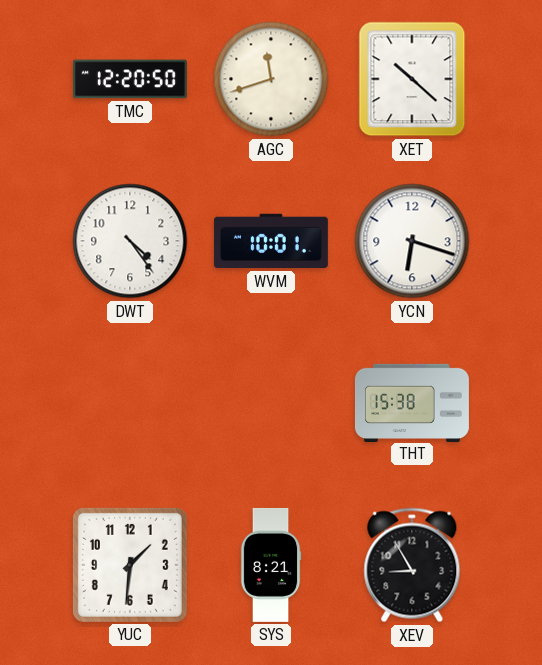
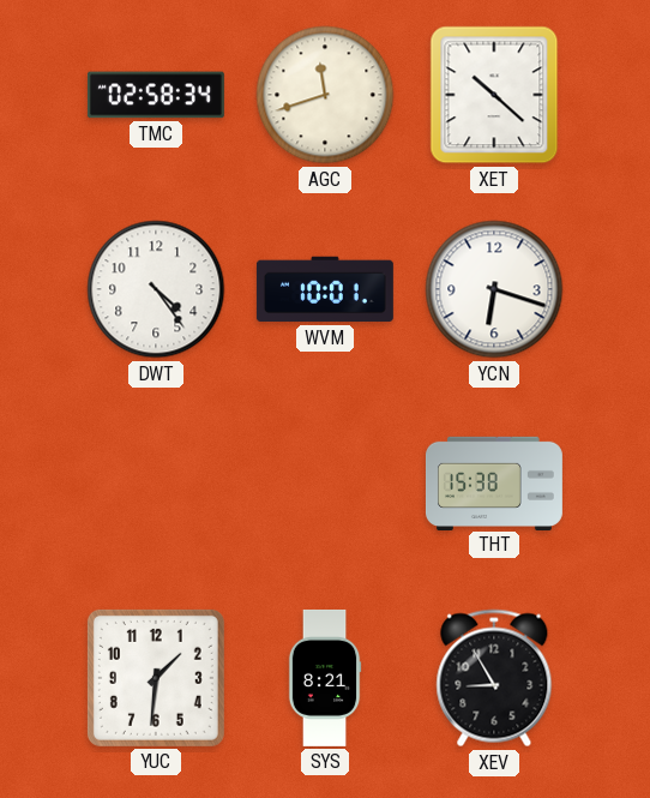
TMC: 12:20 -> 02:58
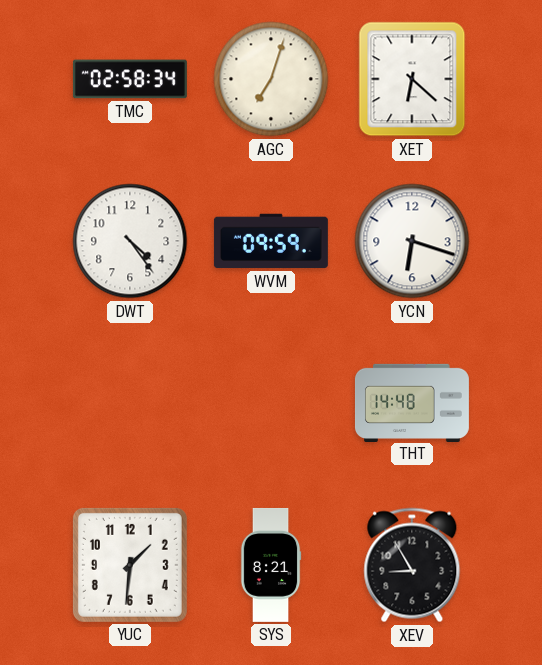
AGC: 11:42 -> 7:03
XET: 10:22 -> 6:22
WVM: 10:01 -> 09:59
THT: 15:38 -> 14:48
